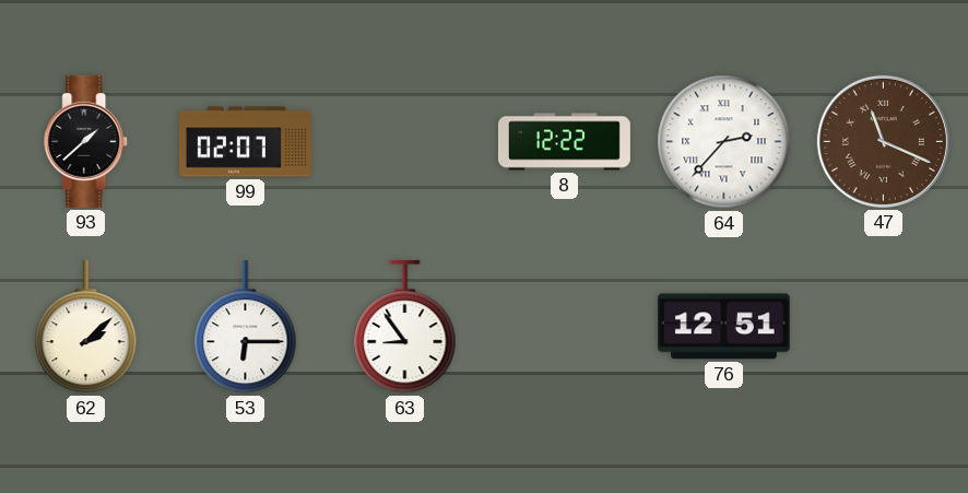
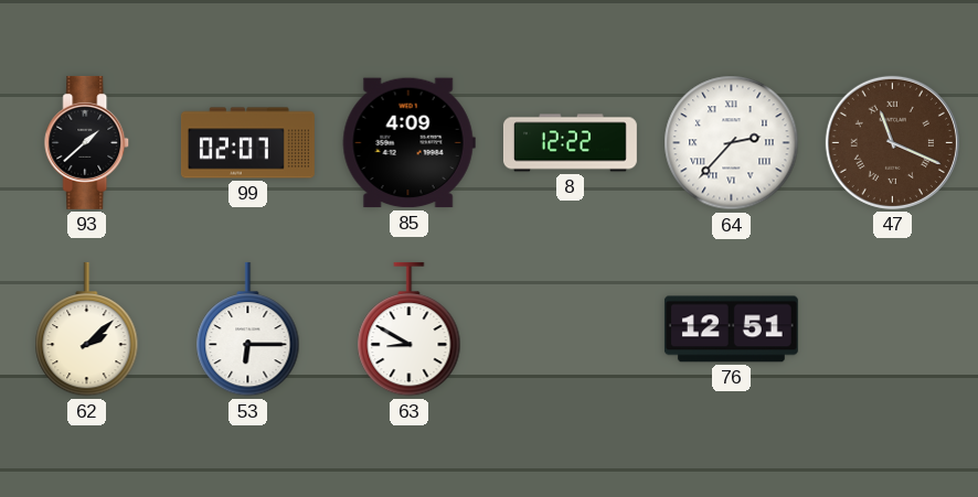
85: none -> 4:09
63: 8:54 -> 8:50
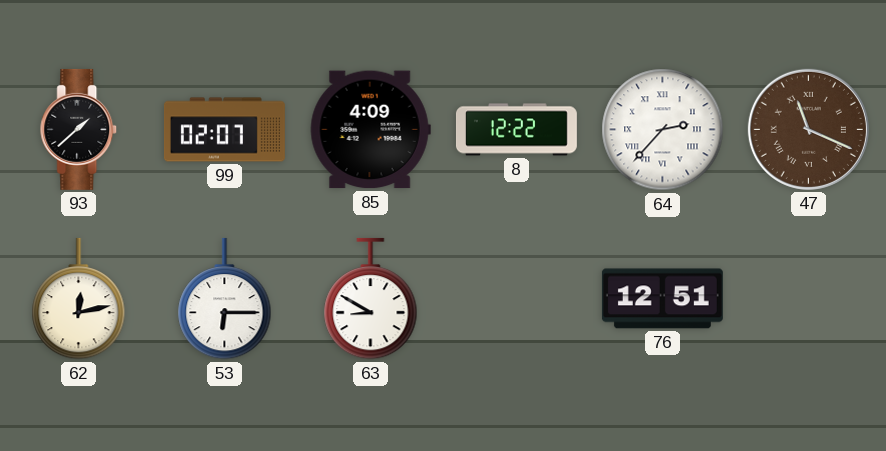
62: 2:08 -> 12:13
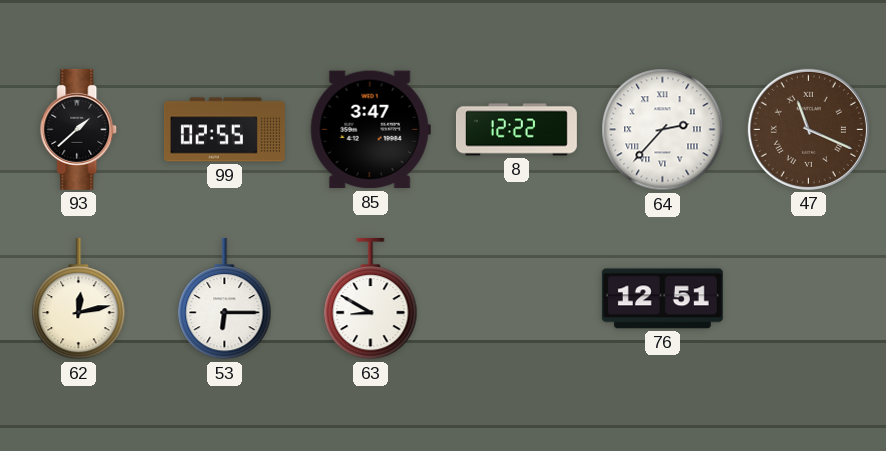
99: 02:07 -> 02:55
85: 4:09 -> 3:47
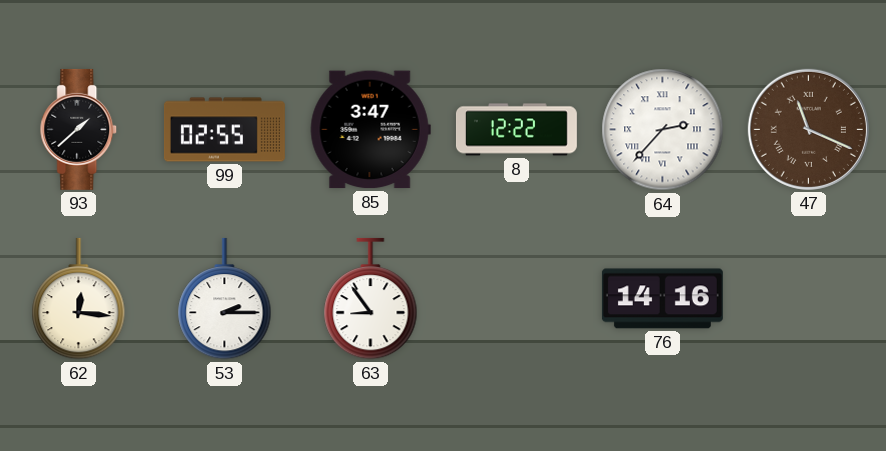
62: 12:13 -> 12:16
53: 6:15 -> 2:15
63: 8:50 -> 8:54
76: 12:51 -> 14:16
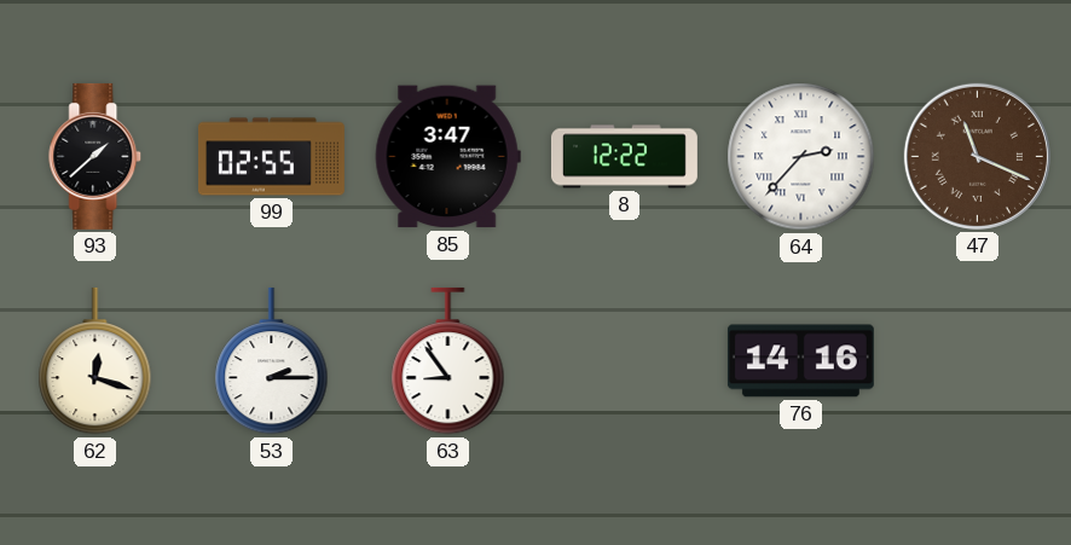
62: 12:16 -> 12:18
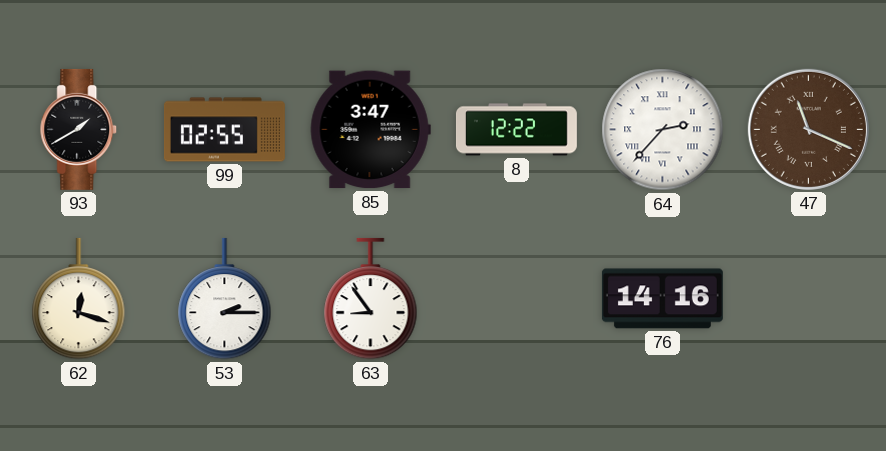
93: 1:38 -> 1:40
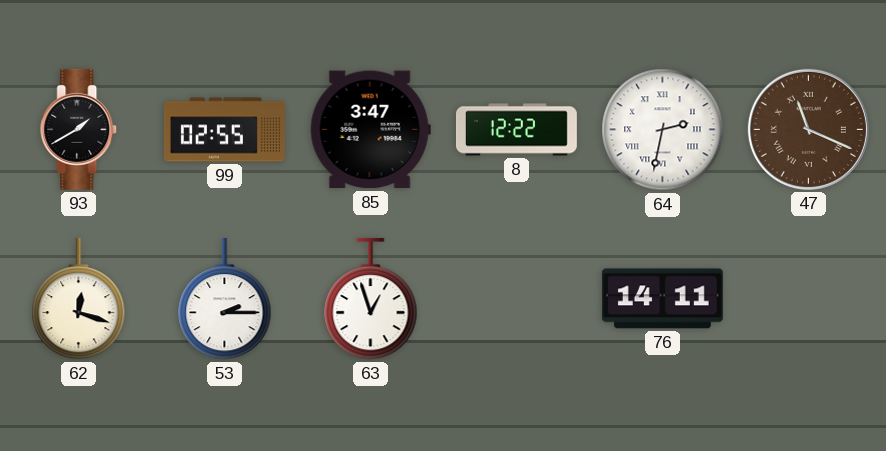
64: 2:37 -> 2:32
63: 8:54 -> 12:57
76: 14:16 -> 14:11
